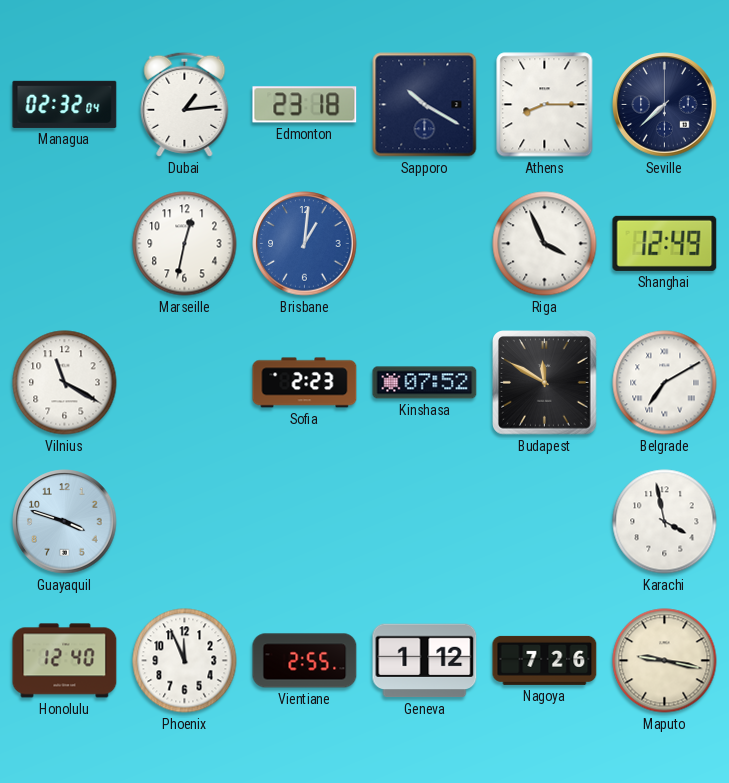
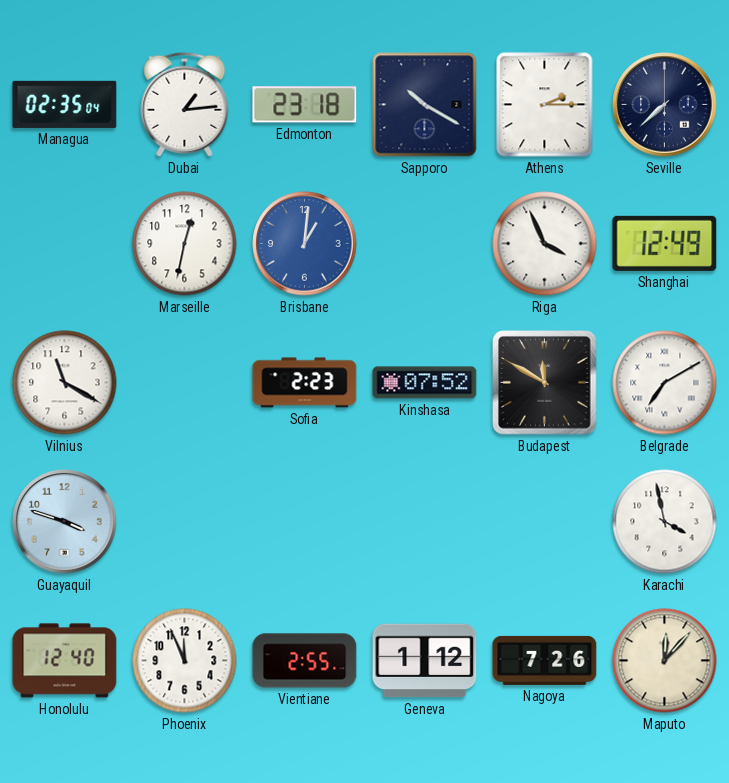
Managua: 02:32 -> 02:35
Athens: 8:15 -> 2:15
Maputo: 9:17 -> 12:07
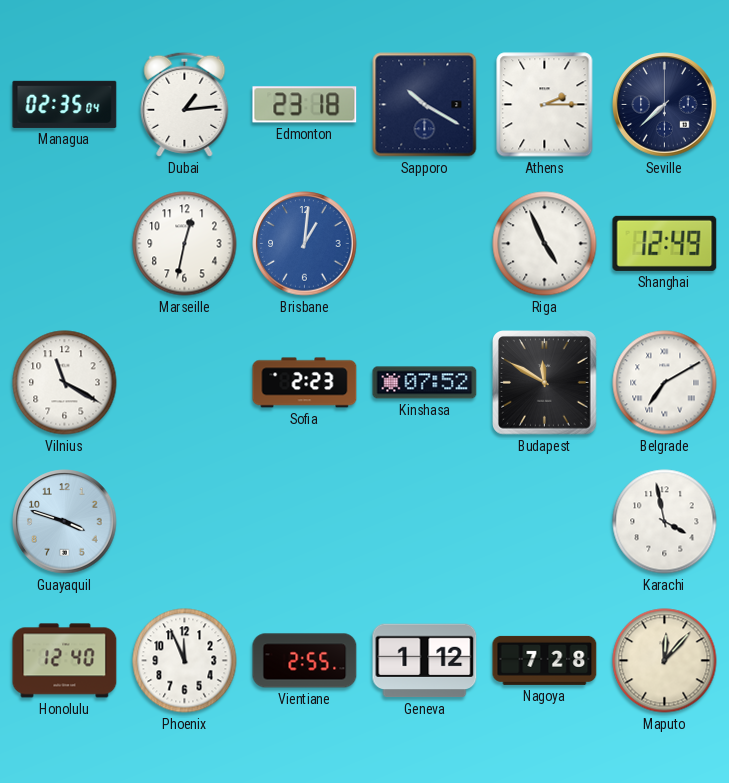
Riga: 3:56 -> 4:56
Nagoya: 7:26 -> 7:28
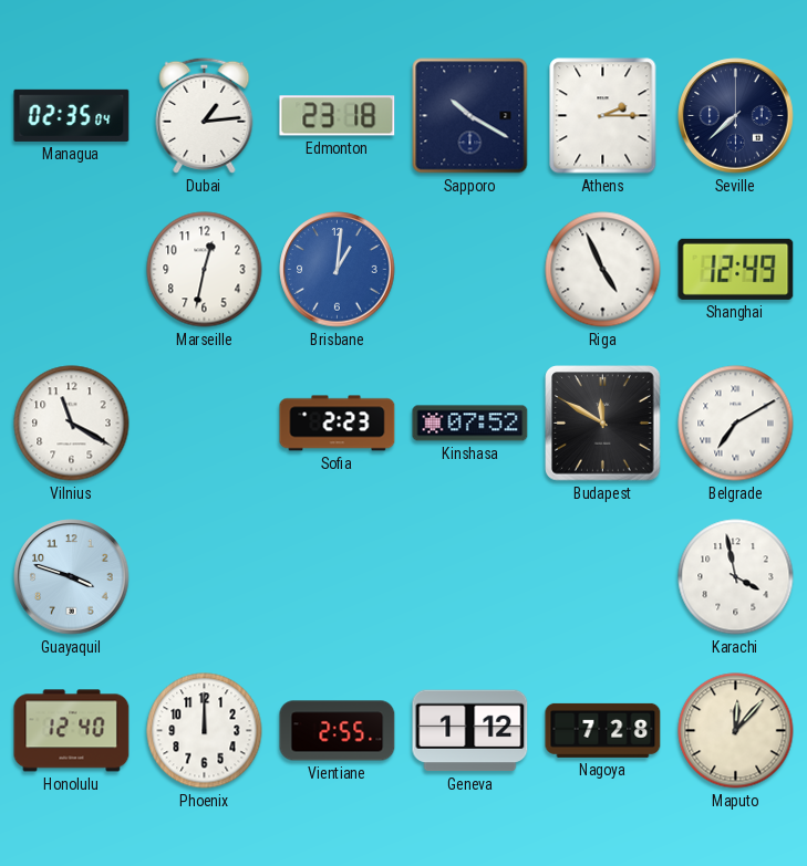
Phoenix: 11:56 -> 12:00
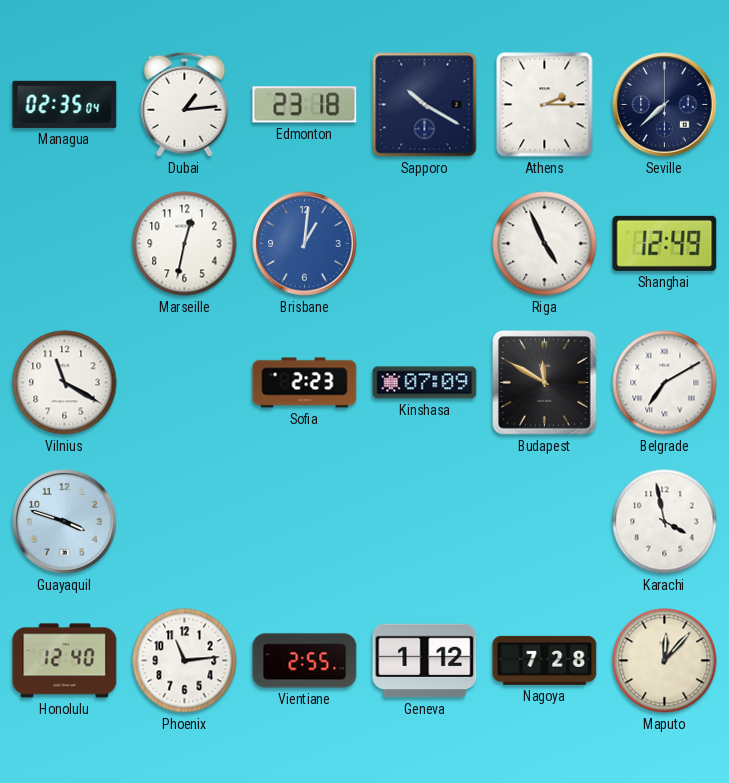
Kinshasa: 07:52 -> 07:09
Phoenix: 12:00 -> 11:14
